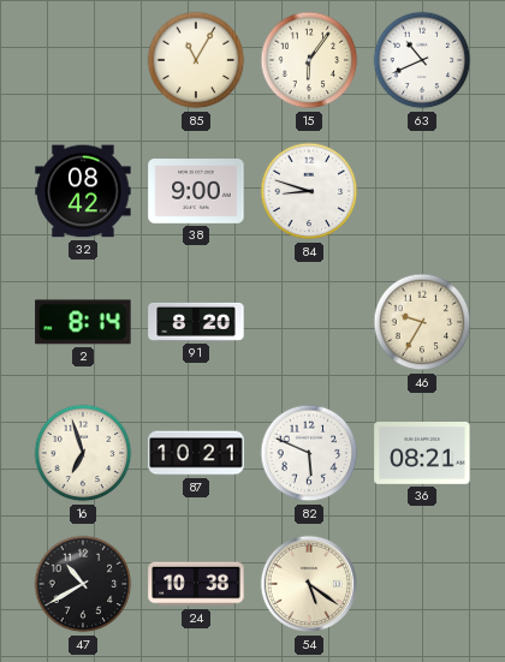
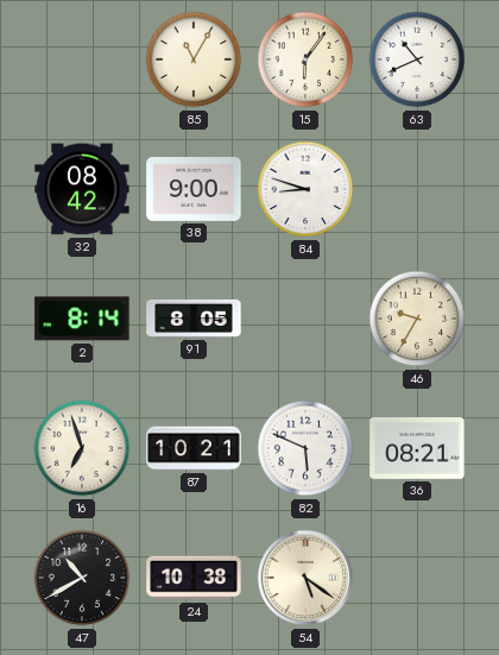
91: 8:20 -> 8:05
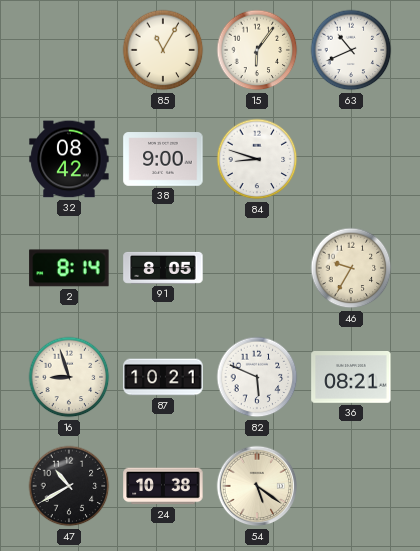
16: 6:57 -> 8:57
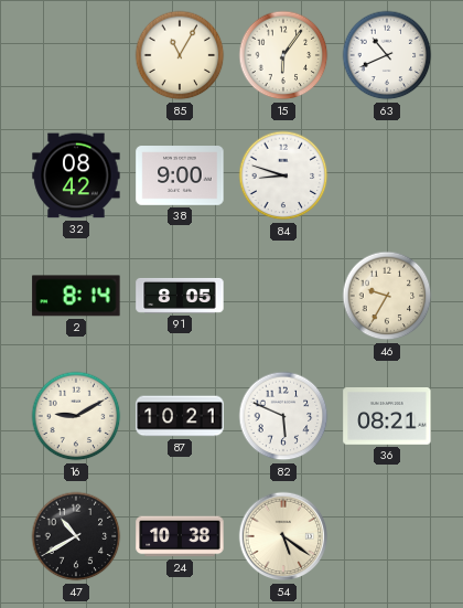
16: 8:57 -> 9:10
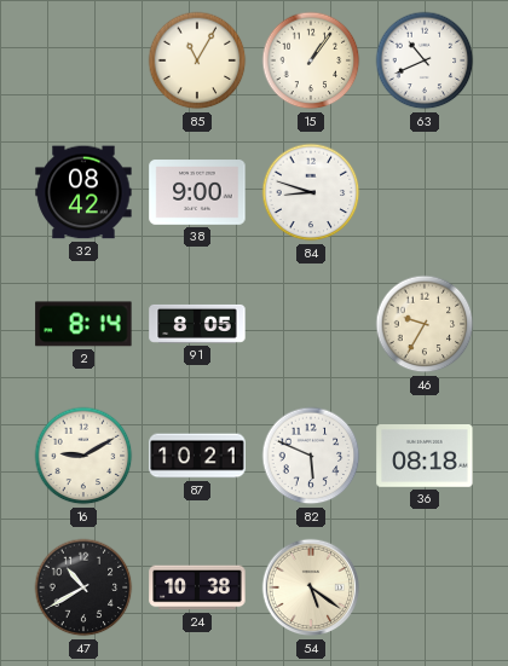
15: 6:06 -> 1:06
36: 08:21 -> 08:18
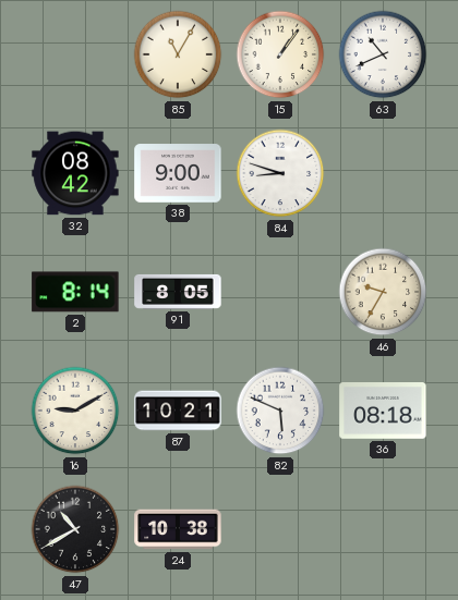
54: 5:21 -> none
